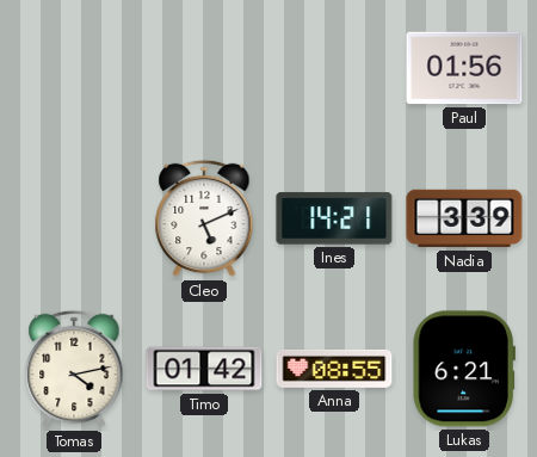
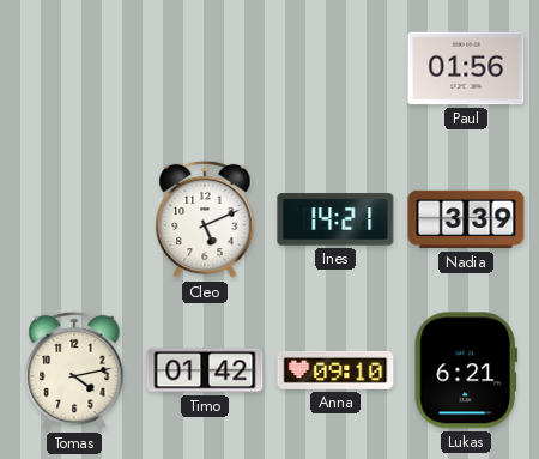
Anna: 08:55 -> 09:10
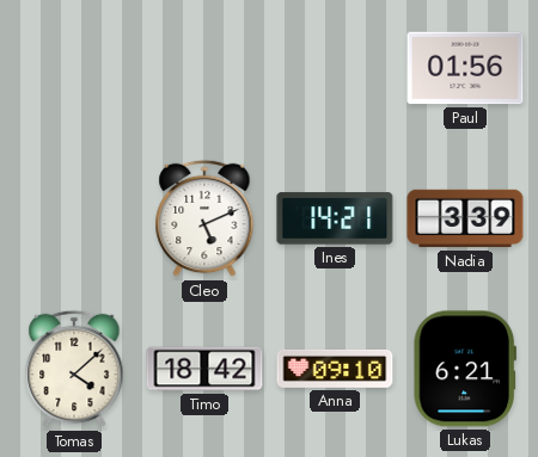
Tomas: 4:13 -> 4:08
Timo: 01:42 -> 18:42
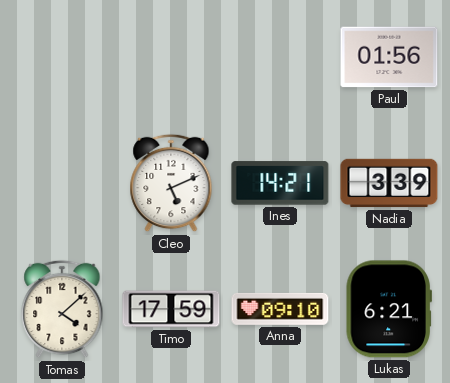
Timo: 18:42 -> 17:59
